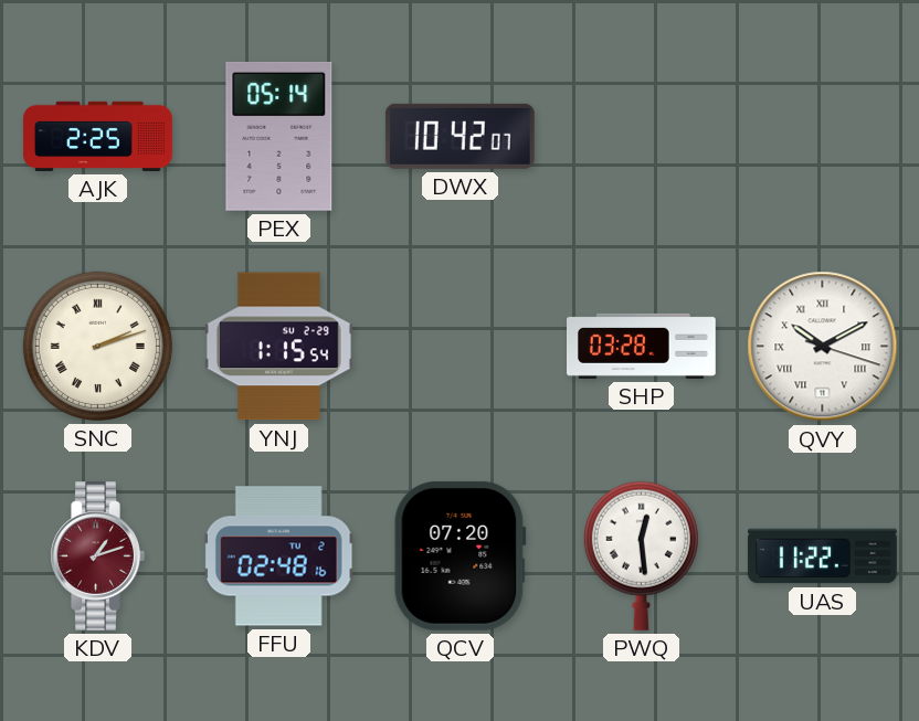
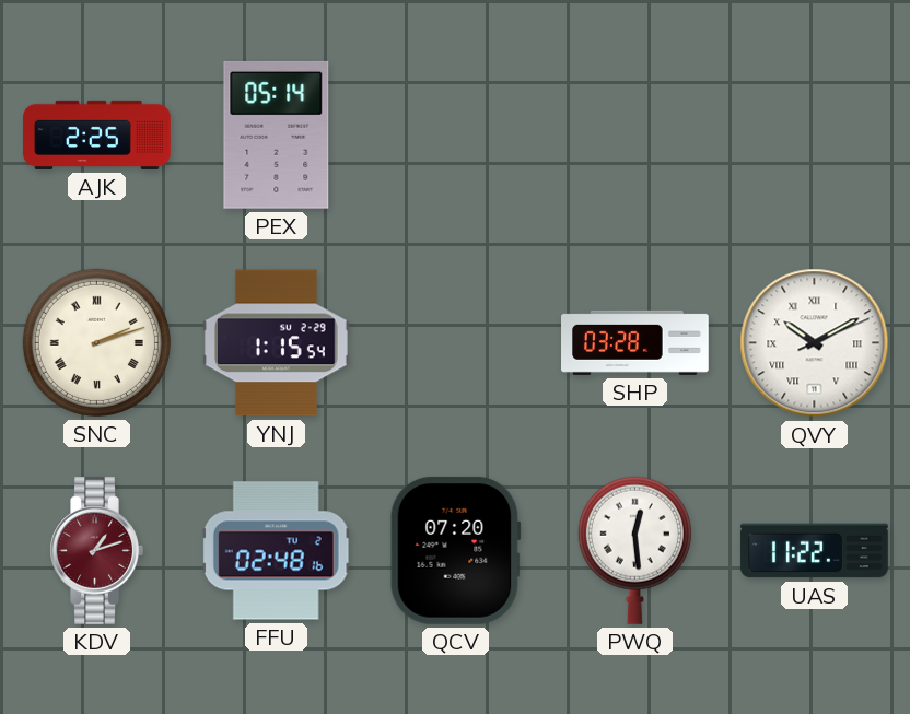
DWX: 10:42 -> none
QVY: 10:10:18 -> 10:10:11
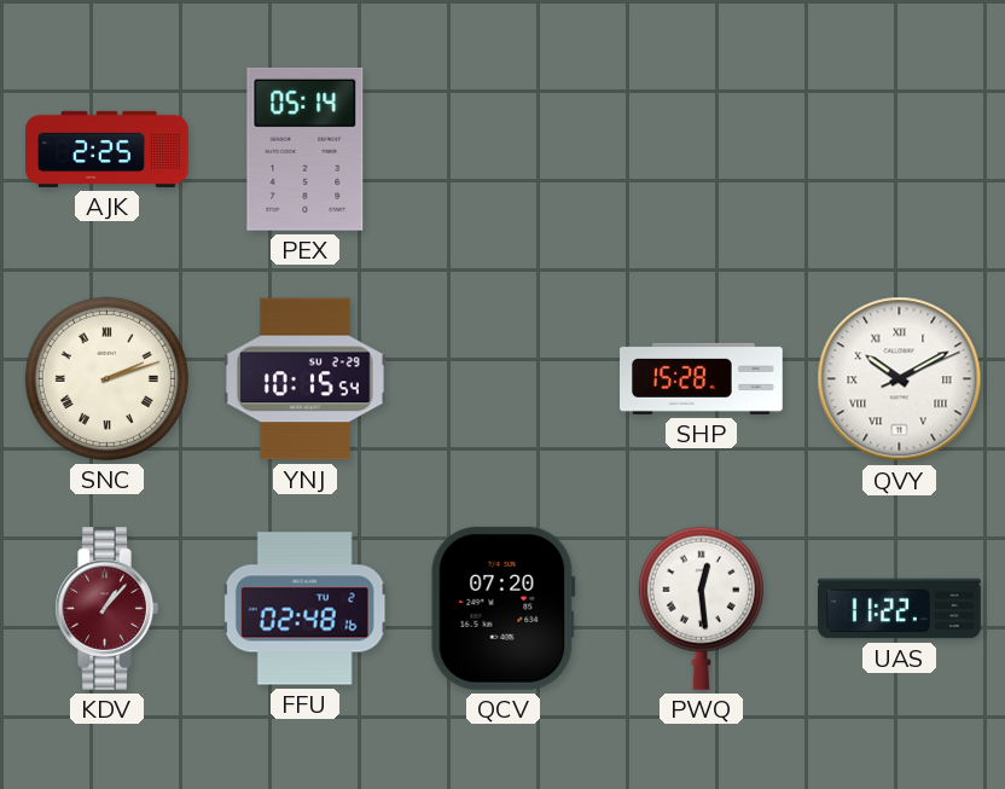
YNJ: 1:15 -> 10:15
SHP: 03:28 -> 15:28
KDV: 1:12 -> 1:07
